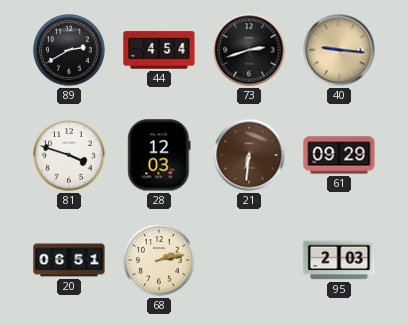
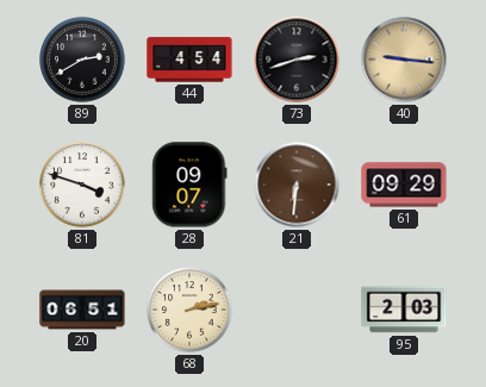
28: 12:03 -> 09:07
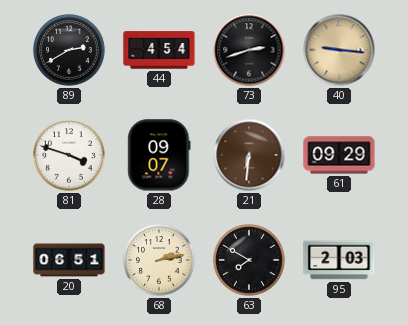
63: none -> 7:50
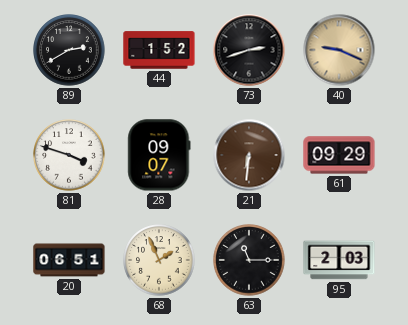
44: 4:54 -> 1:52
40: 9:16 -> 9:19
68: 2:13 -> 1:56
63: 7:50 -> 11:15
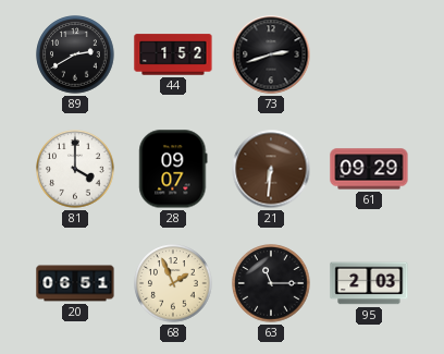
40: 9:19 -> none
81: 3:48 -> 4:00
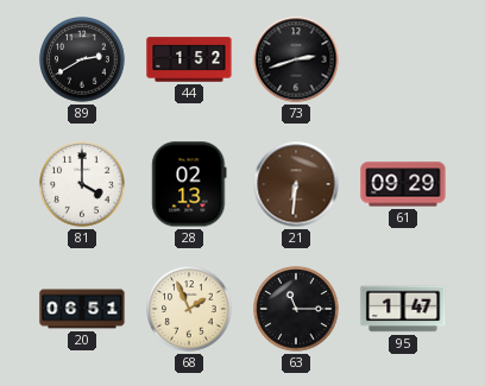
28: 09:07 -> 02:13
95: 2:03 -> 1:47
